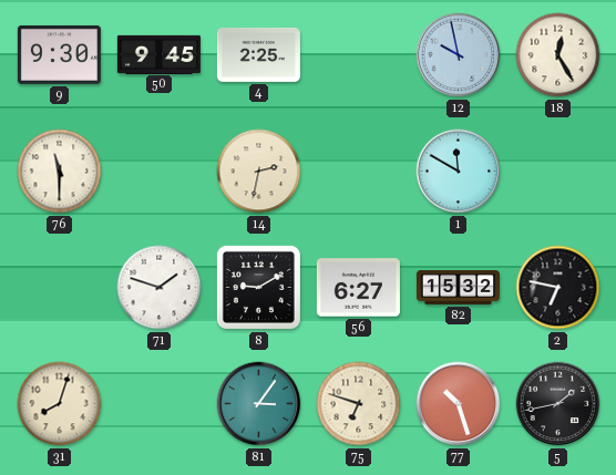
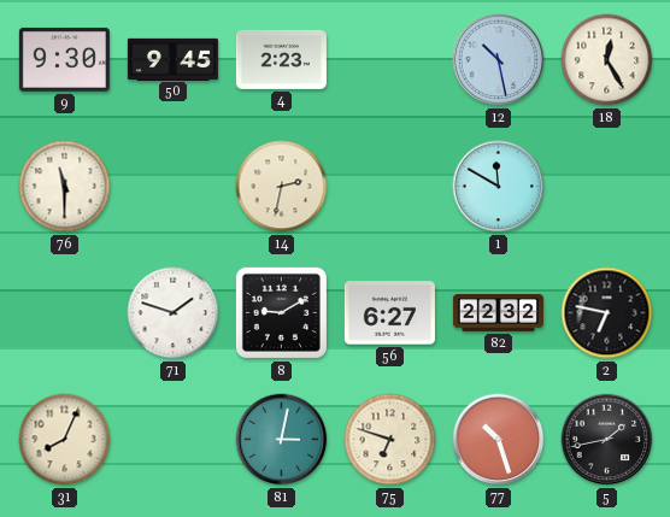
4: 2:25 -> 2:23
12: 9:58 -> 10:28
82: 15:32 -> 22:32
31: 8:03 -> 8:04
81: 3:06 -> 3:02
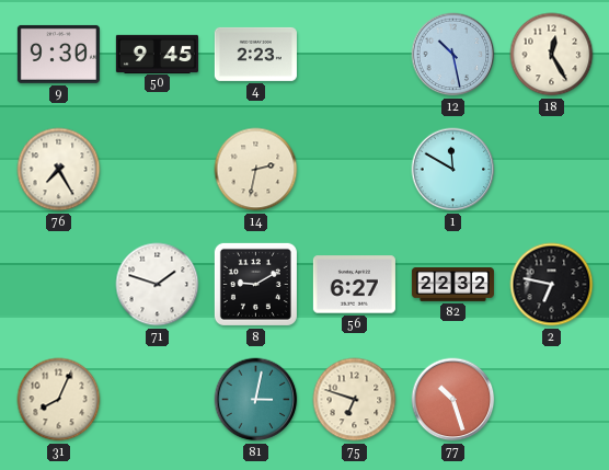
76: 11:30 -> 7:25
5: 1:43 -> none
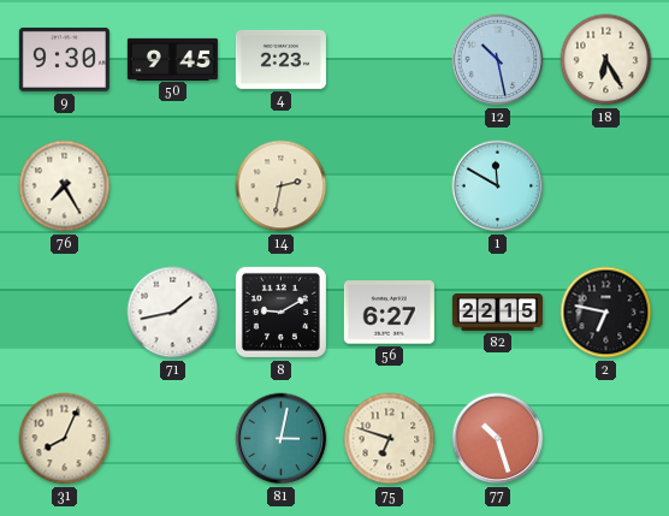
18: 12:25 -> 6:25
71: 1:48 -> 1:43
82: 22:32 -> 22:15
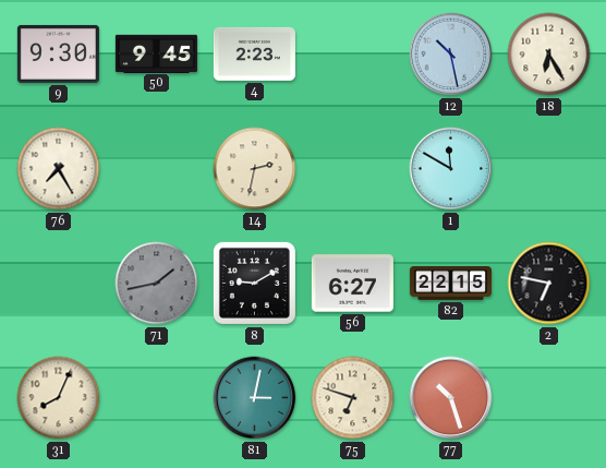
71 dial: white -> grey
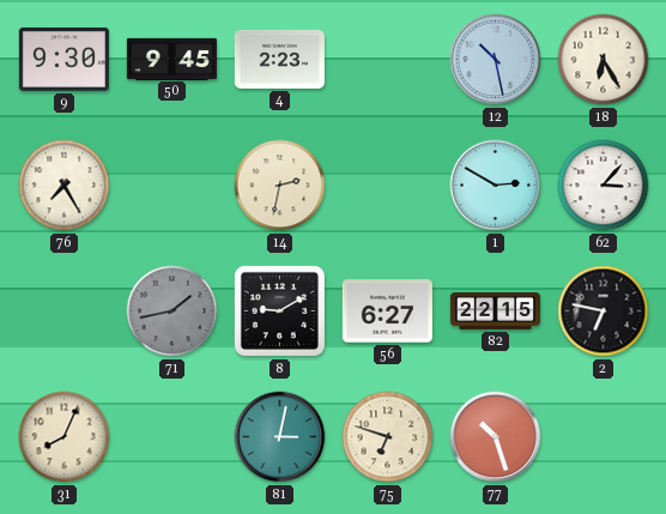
1: 11:50 -> 2:50
62: none -> 3:07
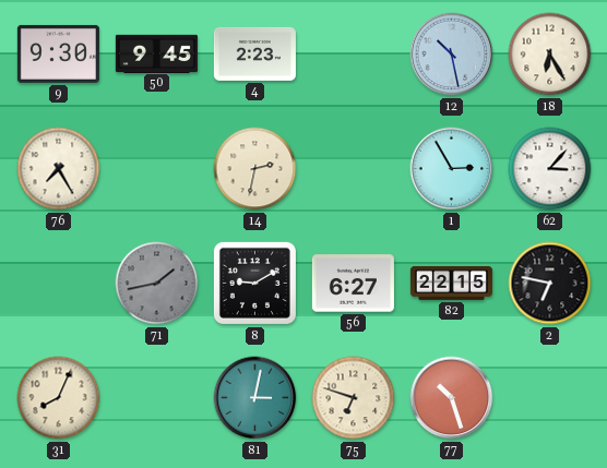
1: 2:50 -> 2:55
